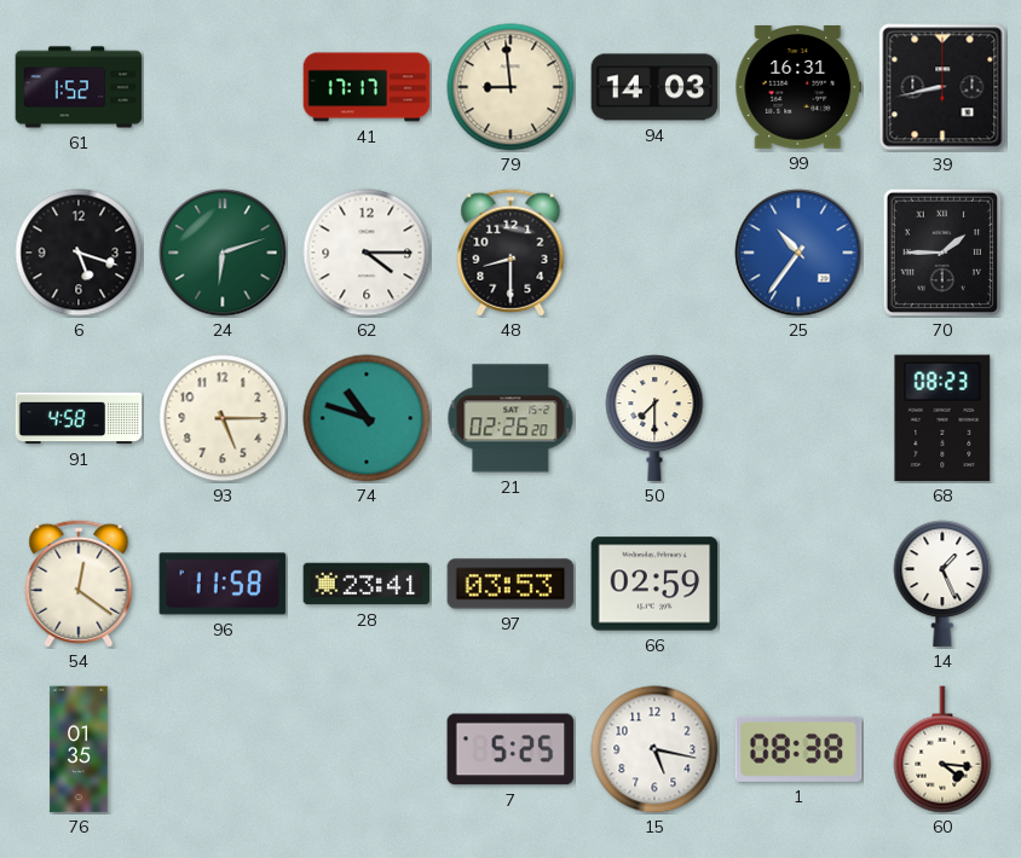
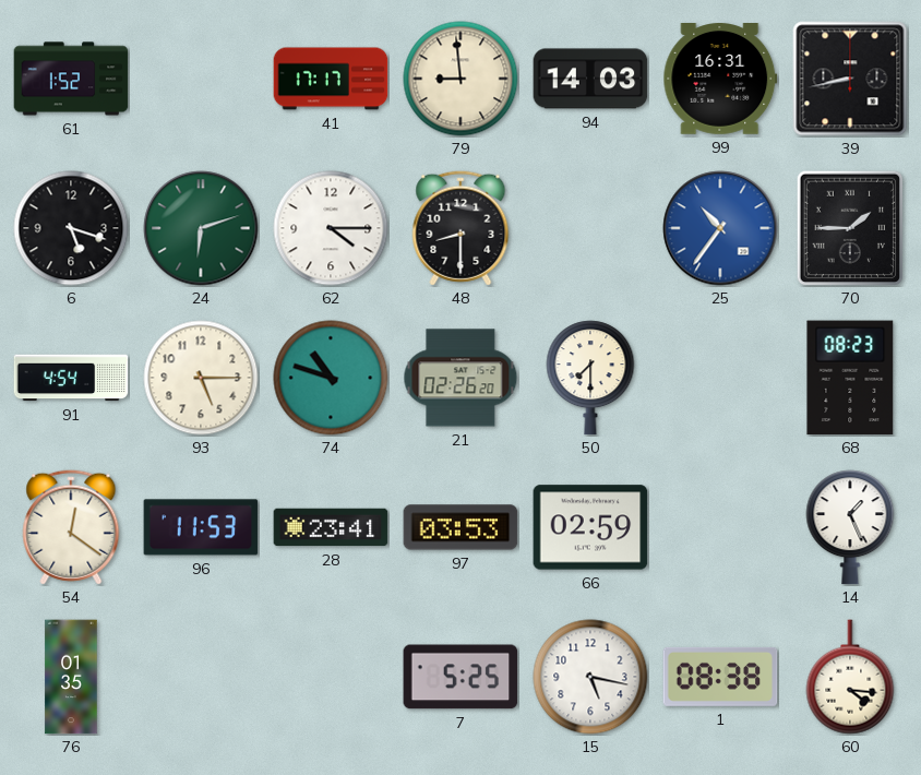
91: 4:58 -> 4:54
96: 11:58 -> 11:53
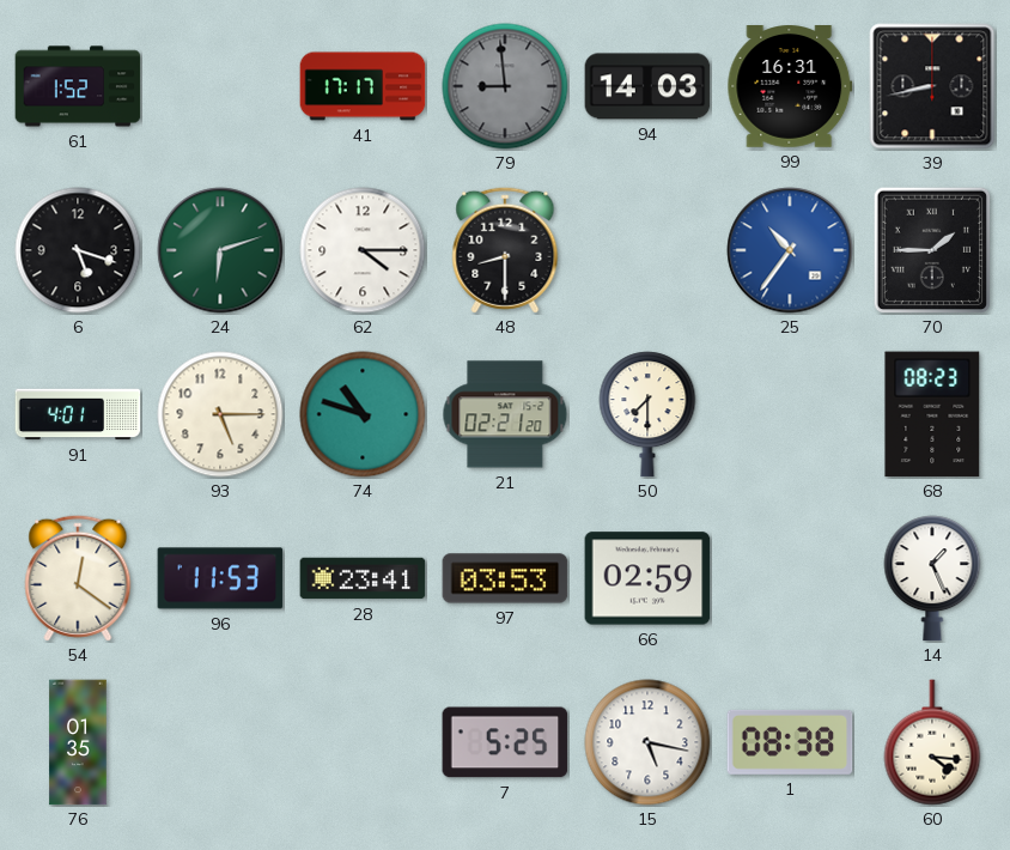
79 dial: cream -> grey
91: 4:54 -> 4:01
21: 02:26 -> 02:21
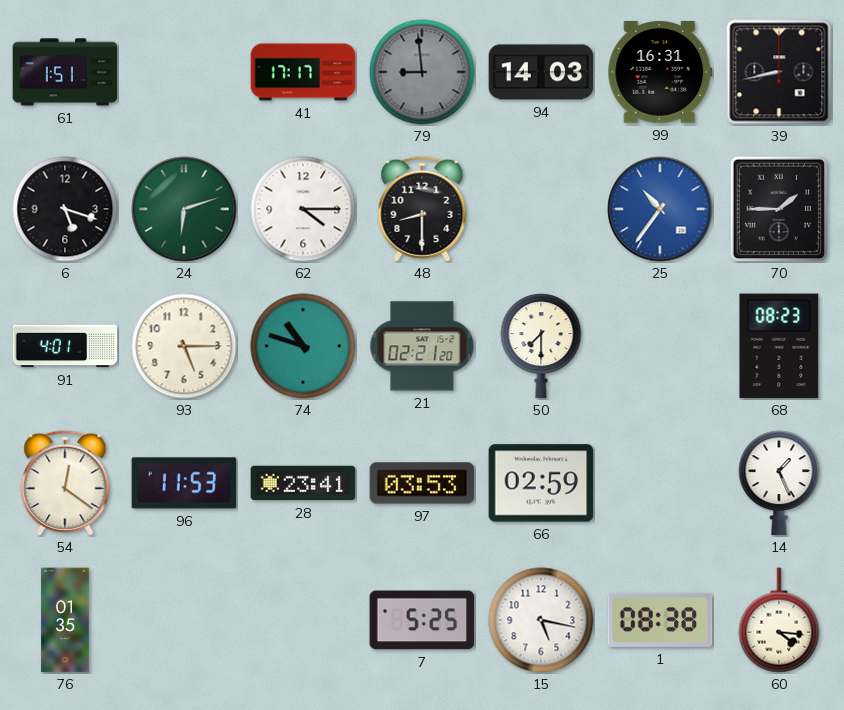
61: 1:52 -> 1:51
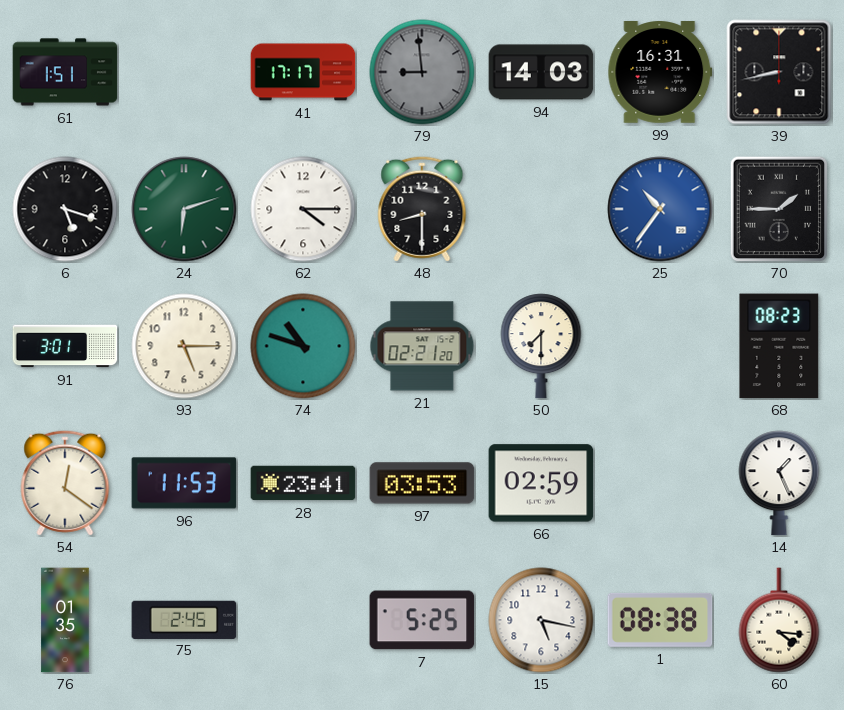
91: 4:01 -> 3:01
75: none -> 2:45
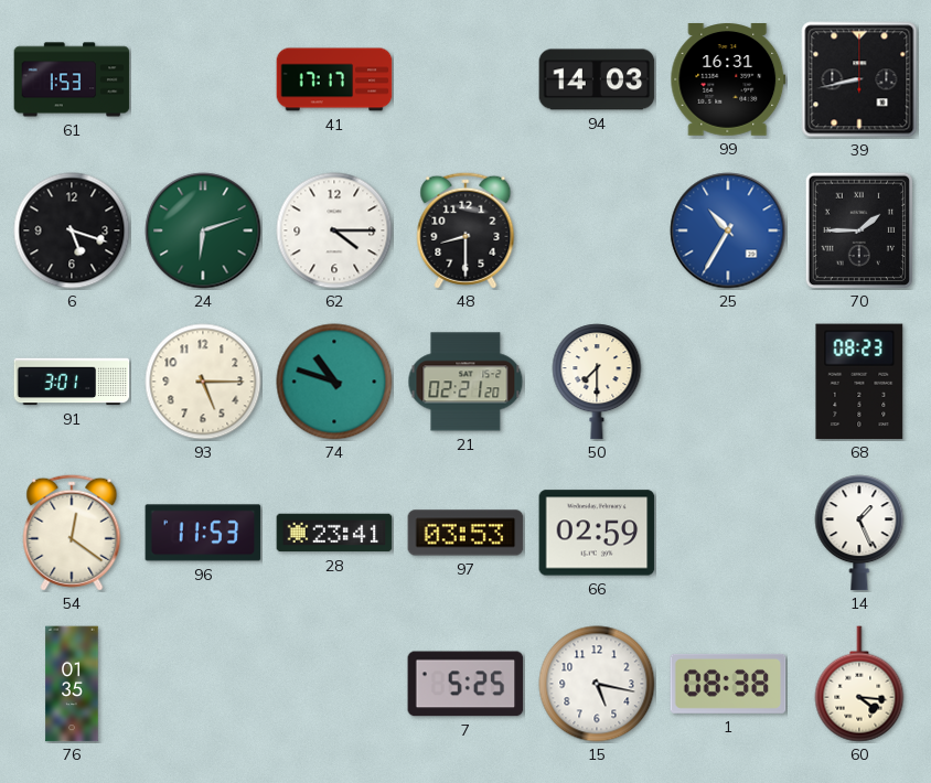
61: 1:51 -> 1:53
79: 8:59 -> none
25: 10:36 -> 10:35
75: 2:45 -> none
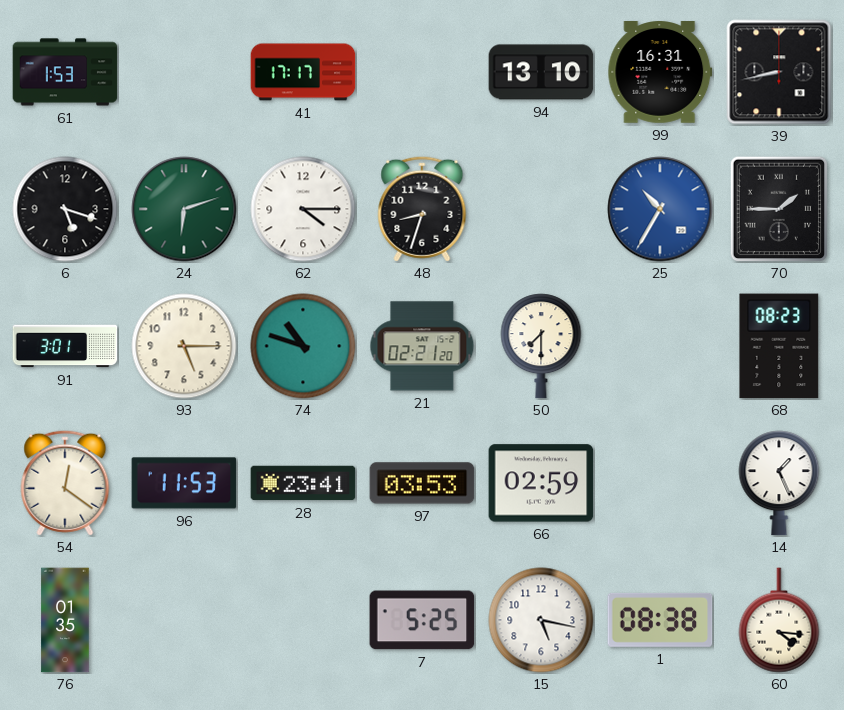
94: 14:03 -> 13:10
48: 8:30 -> 8:33
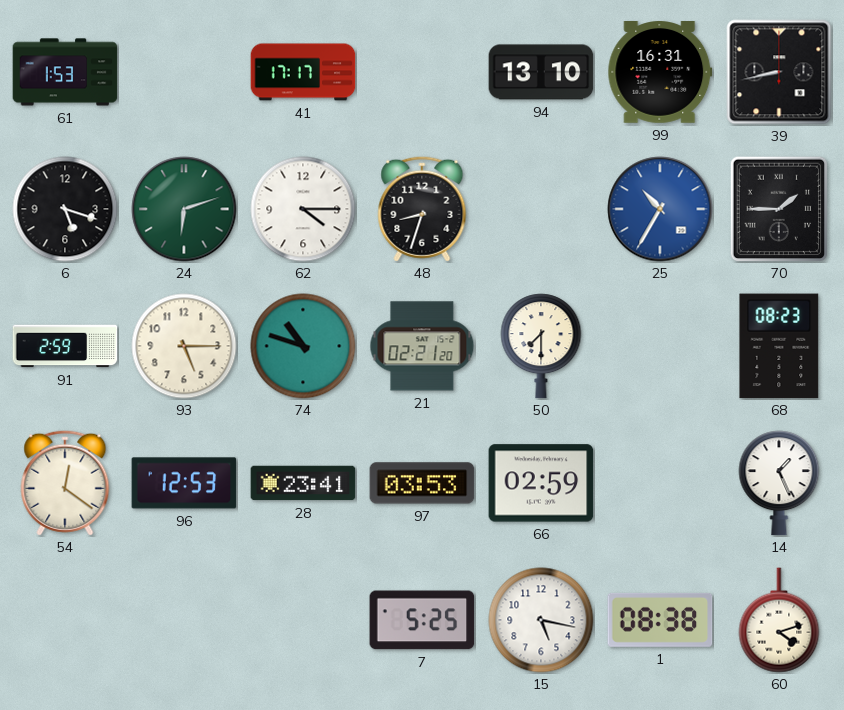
91: 3:01 -> 2:59
96: 11:53 -> 12:53
76: 01:35 -> none
60: 4:16 -> 4:12
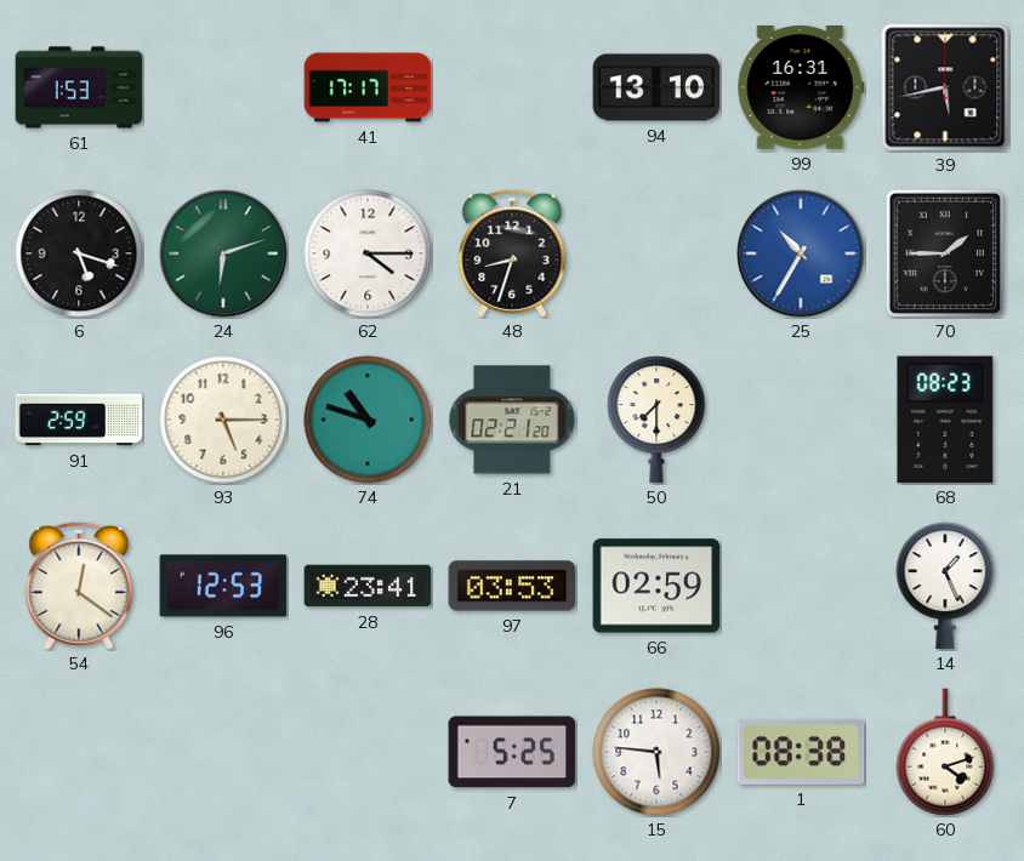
39: 8:43 -> 5:43
15: 5:17 -> 5:46
